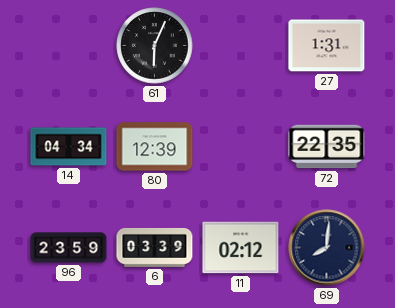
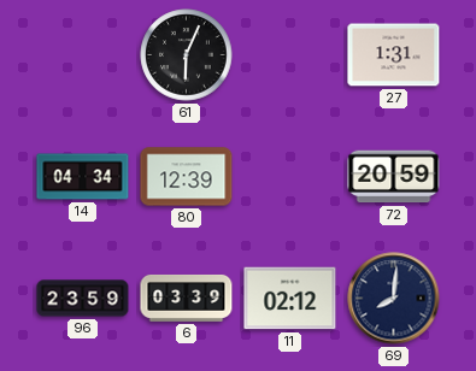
72: 22:35 -> 20:59
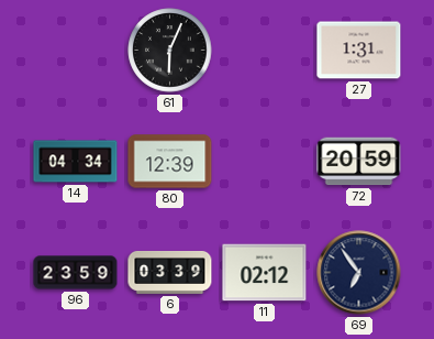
69: 8:01 -> 6:54
